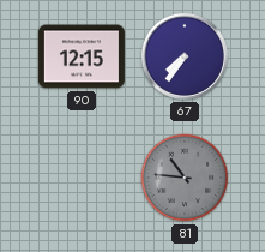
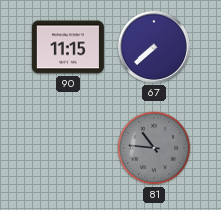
90: 12:15 -> 11:15
67: 7:36 -> 7:38
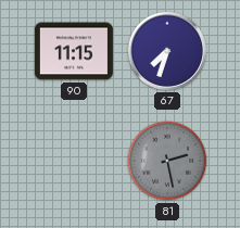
67: 7:38 -> 7:33
81: 10:46 -> 2:28
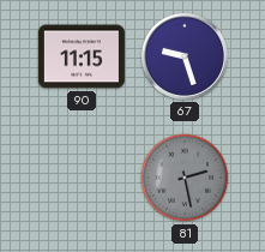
67: 7:33 -> 9:27
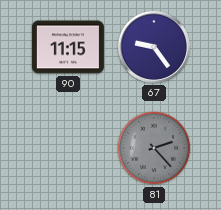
67: 9:27 -> 9:24
81: 2:28 -> 2:23
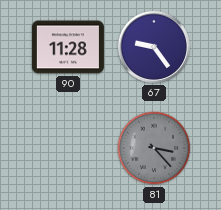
90: 11:15 -> 11:28
81: 2:23 -> 3:23
